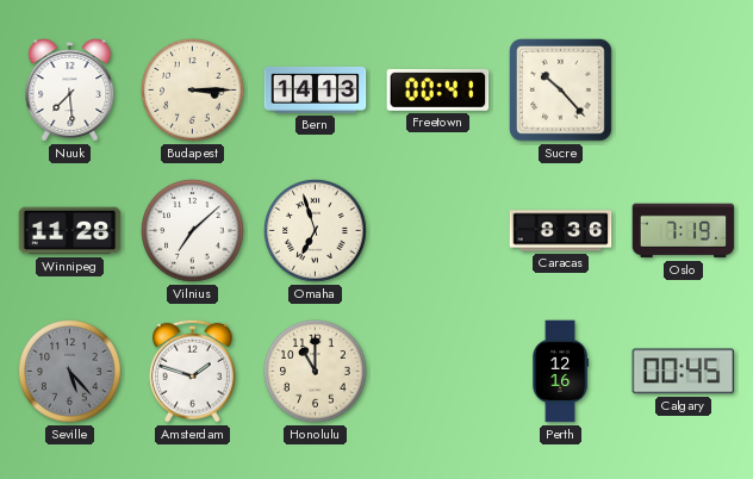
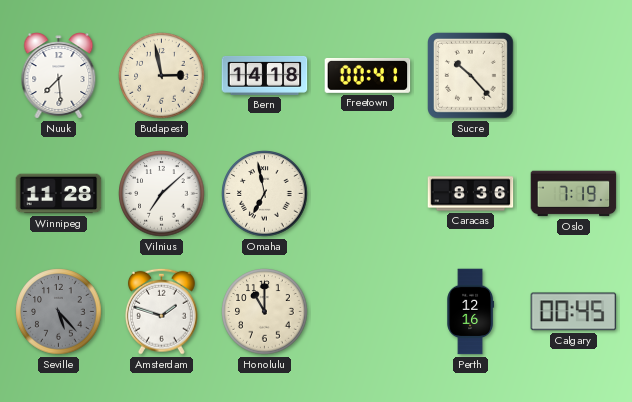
Budapest: 3:15 -> 2:58
Bern: 14:13 -> 14:18
Omaha: 6:57 -> 6:58
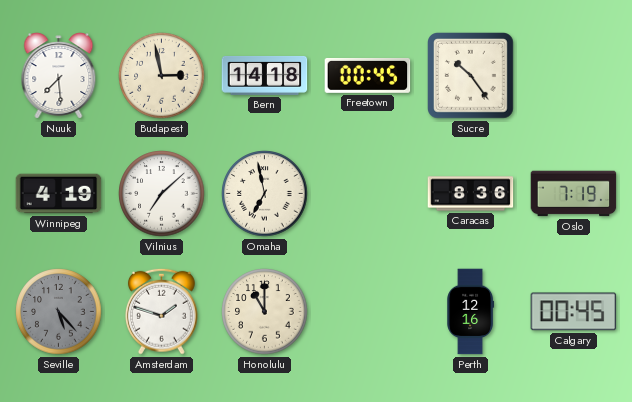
Freetown: 00:41 -> 00:45
Sucre: 10:23 -> 10:24
Winnipeg: 11:28 -> 4:19
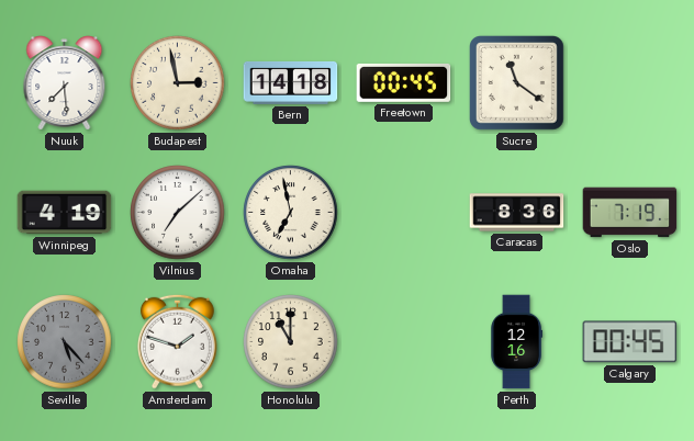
Sucre: 10:24 -> 11:21
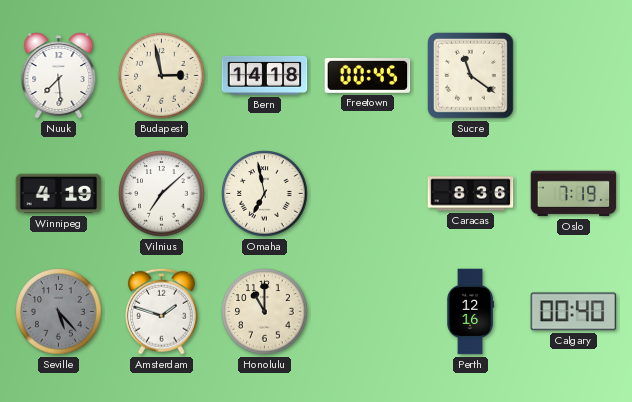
Calgary: 00:45 -> 00:40
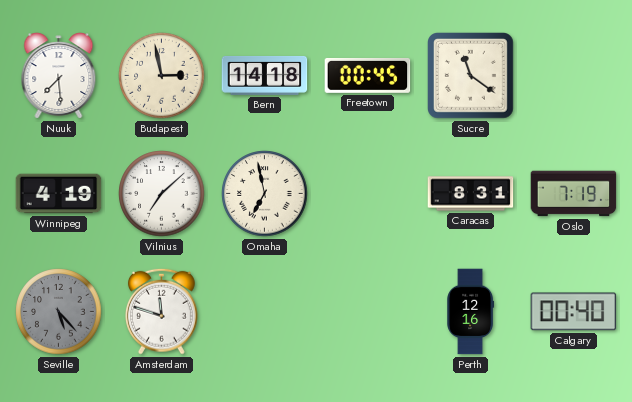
Caracas: 8:36 -> 8:31
Amsterdam: 1:48 -> 11:48
Honolulu: 11:00 -> none
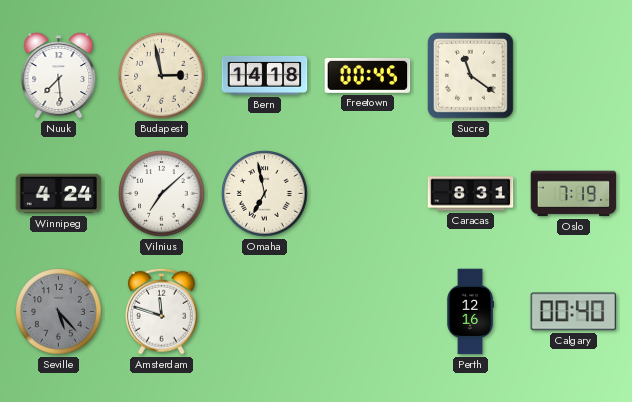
Winnipeg: 4:19 -> 4:24
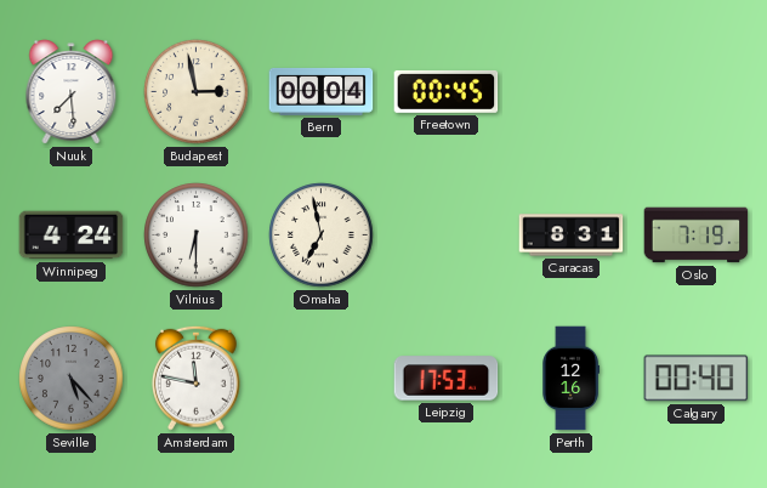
Bern: 14:18 -> 00:04
Sucre: 11:21 -> none
Vilnius: 7:08 -> 6:30
Amsterdam: 11:48 -> 11:47
Leipzig: none -> 17:53
